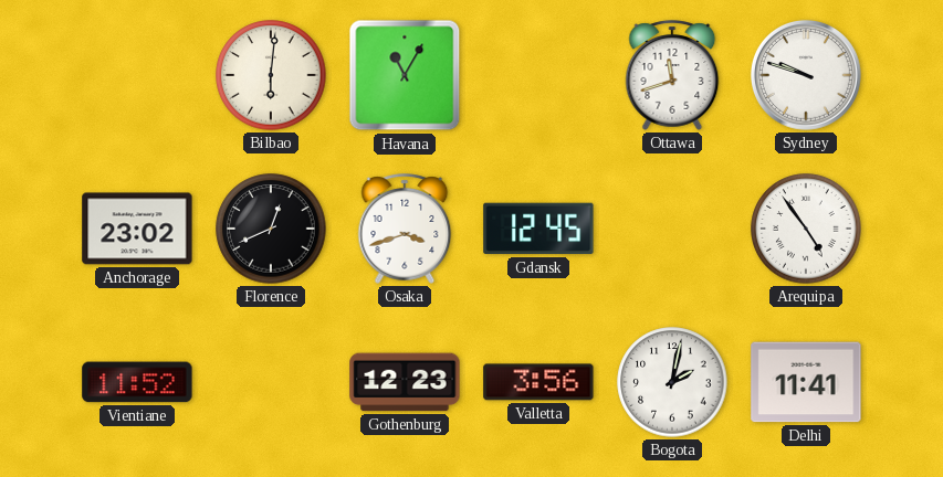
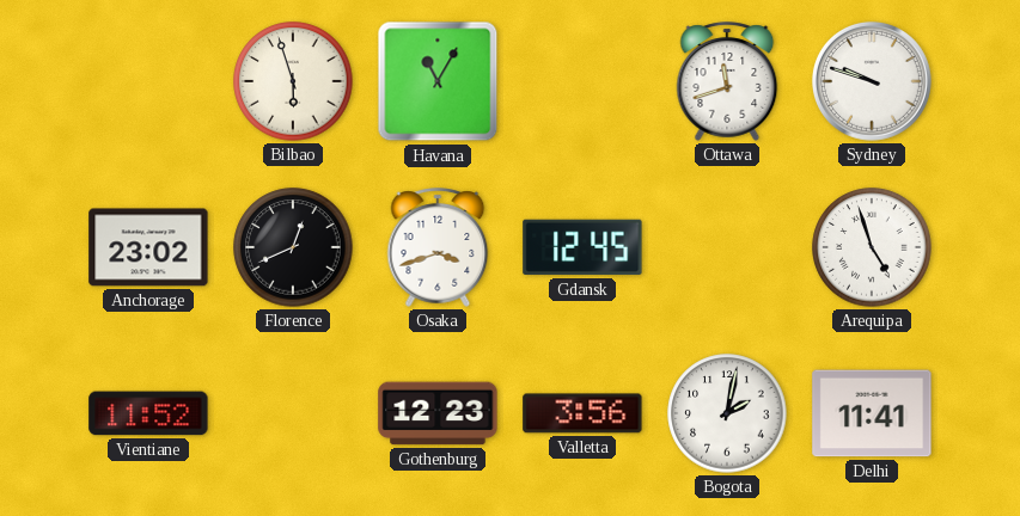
Bilbao: 6:01 -> 5:57
Arequipa: 4:54 -> 4:57
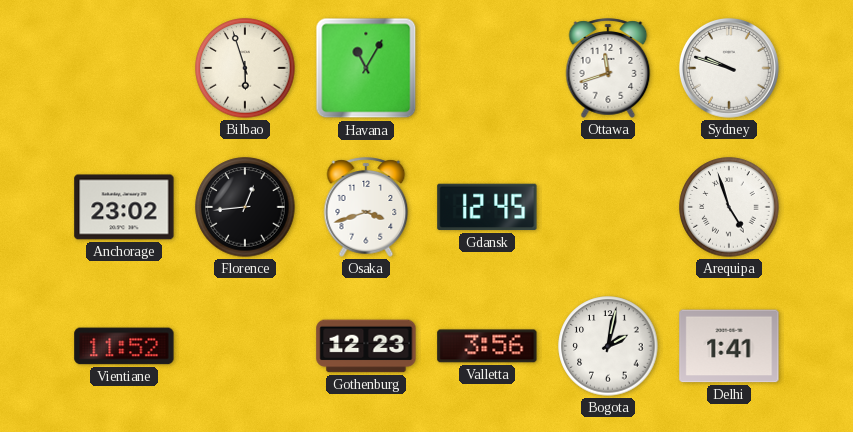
Florence: 12:41 -> 12:44
Delhi: 11:41 -> 1:41
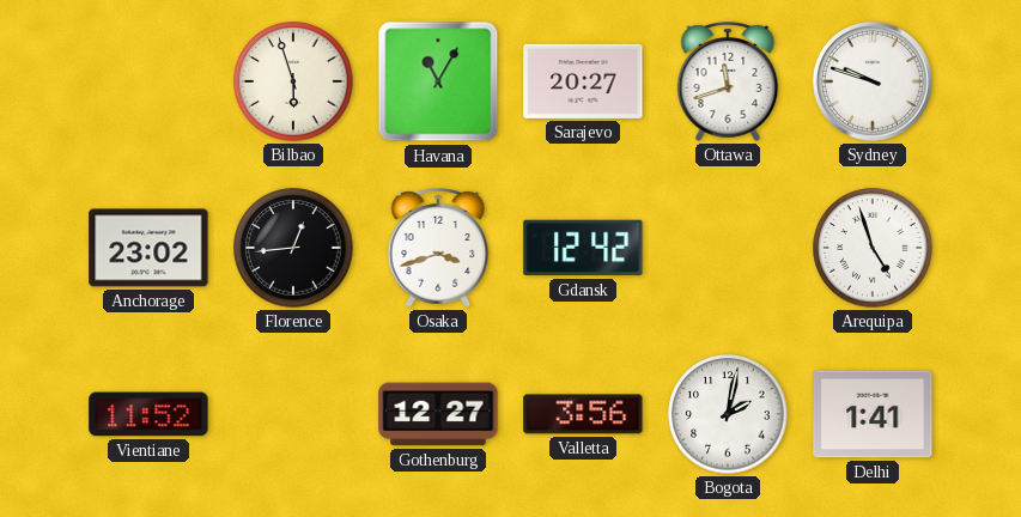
Sarajevo: none -> 20:27
Gdansk: 12:45 -> 12:42
Gothenburg: 12:23 -> 12:27
